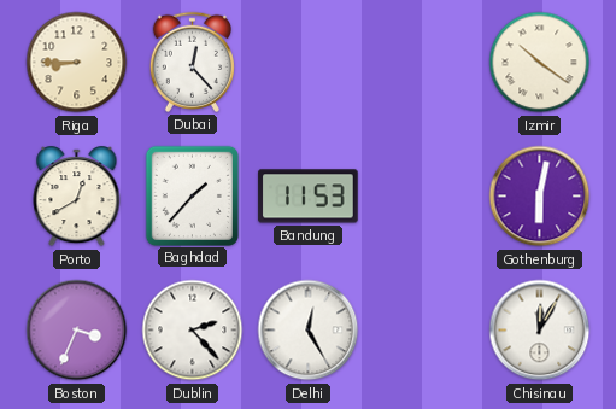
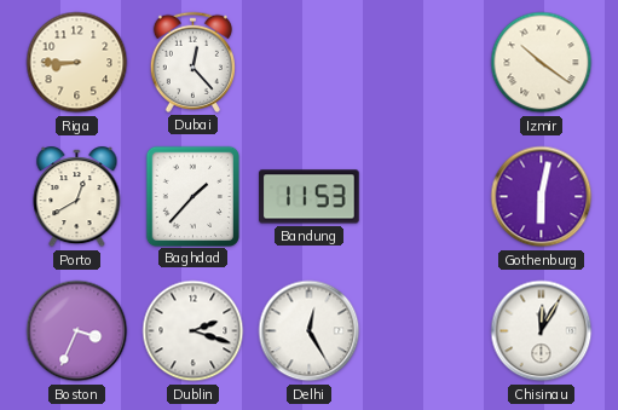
Dublin: 2:23 -> 2:18
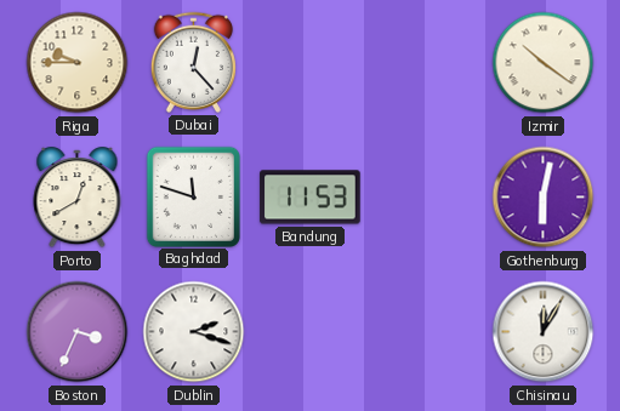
Riga: 8:45 -> 9:45
Baghdad: 1:37 -> 11:48
Delhi: 12:25 -> none
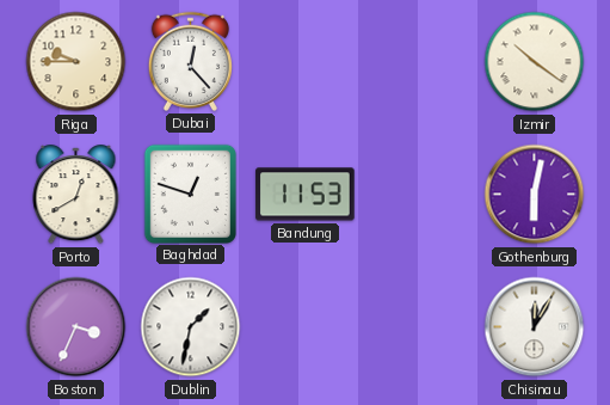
Baghdad: 11:48 -> 12:48
Dublin: 2:18 -> 1:32
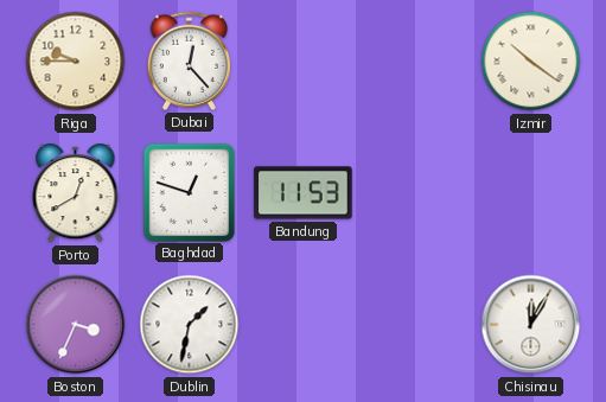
Gothenburg: 6:02 -> none
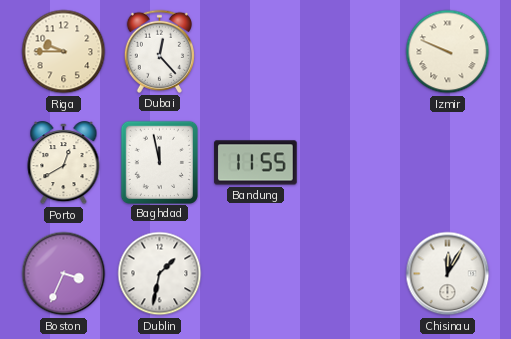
Izmir: 10:21 -> 9:49
Baghdad: 12:48 -> 11:58
Bandung: 11:53 -> 11:55
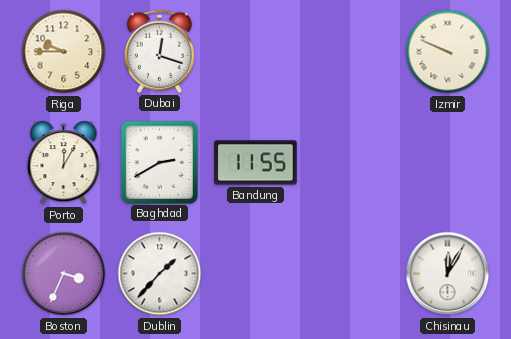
Dubai: 12:23 -> 12:18
Porto: 12:40 -> 12:05
Baghdad: 11:58 -> 2:40
Dublin: 1:32 -> 1:37
